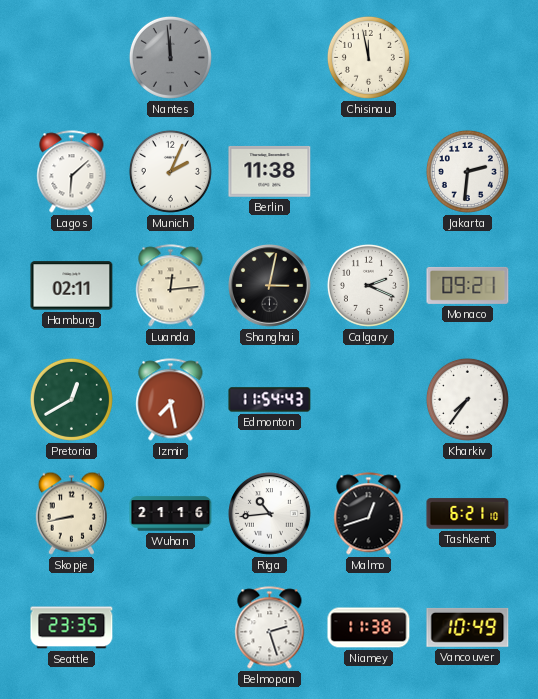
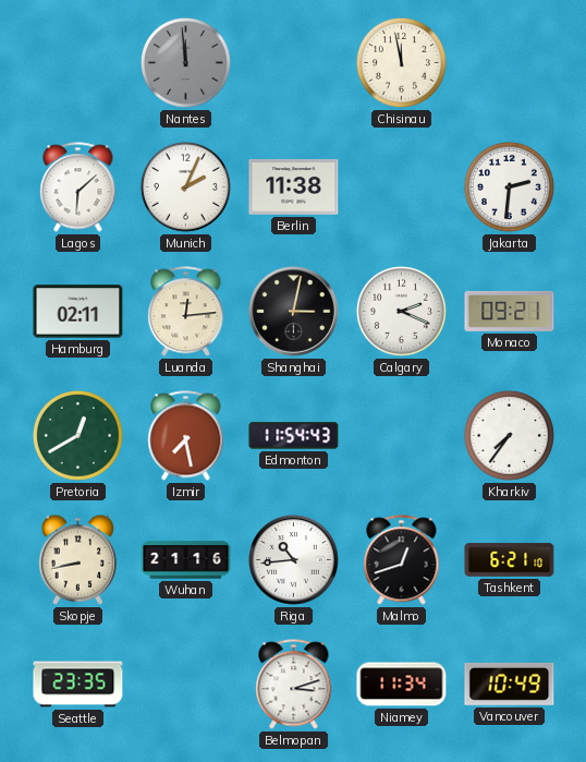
Belmopan: 2:27 -> 3:12
Niamey: 11:38 -> 11:34
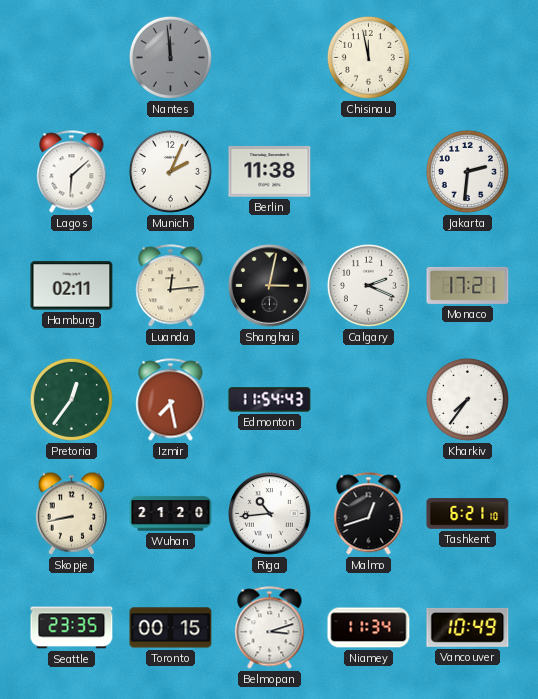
Monaco: 09:21 -> 17:21
Pretoria: 12:40 -> 12:36
Wuhan: 21:16 -> 21:20
Toronto: none -> 00:15
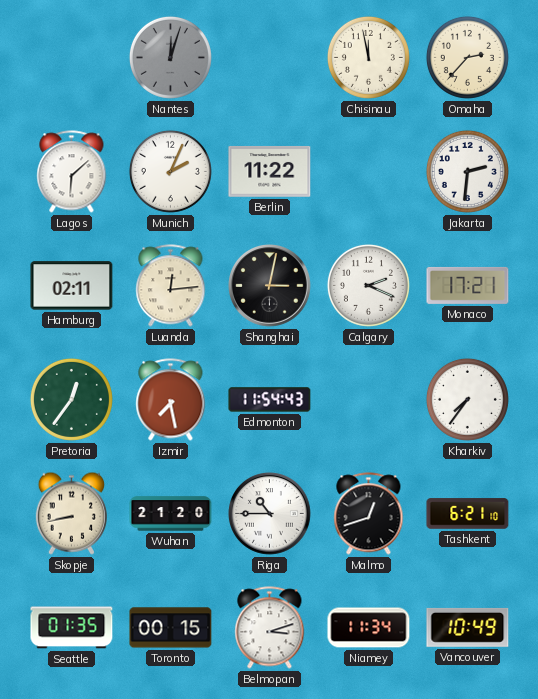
Nantes: 11:59 -> 12:03
Omaha: none -> 2:37
Berlin: 11:38 -> 11:22
Riga: 10:44 -> 10:45
Seattle: 23:35 -> 01:35
